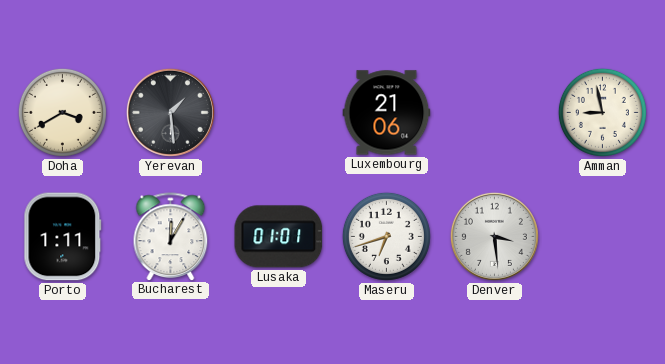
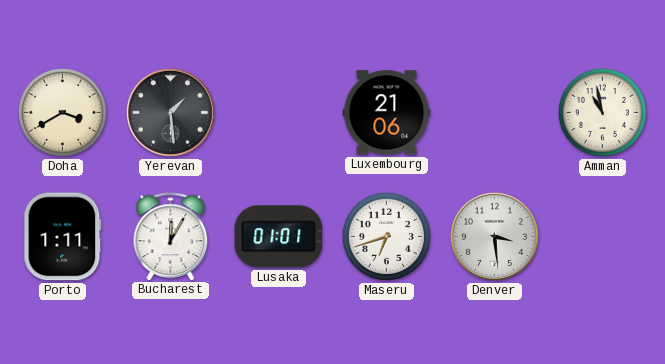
Amman: 8:58 -> 10:58
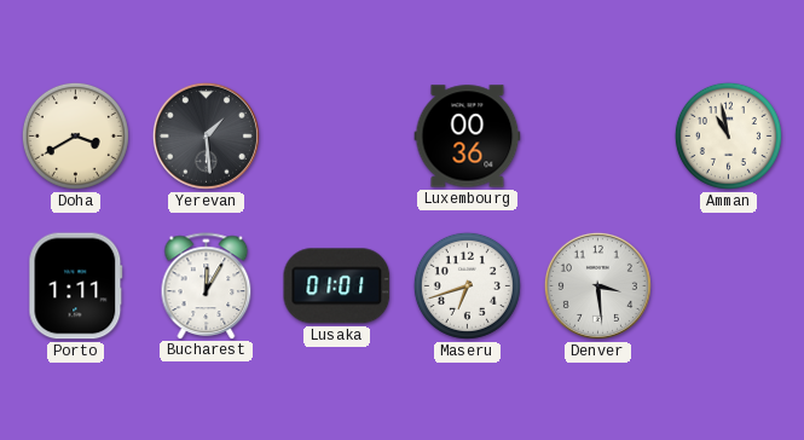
Luxembourg: 21:06 -> 00:36
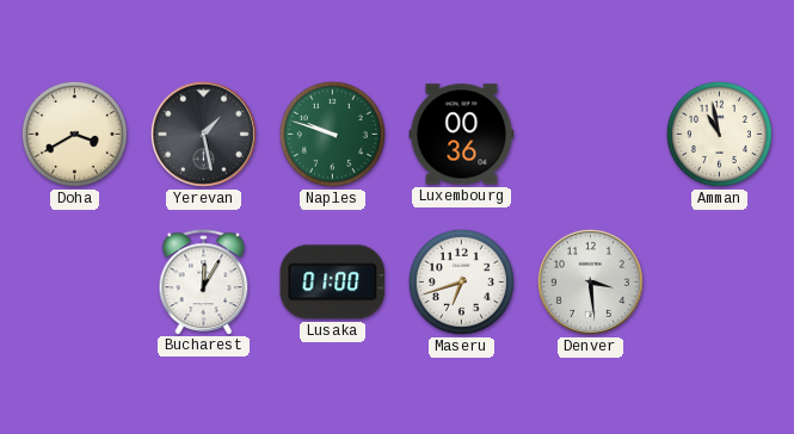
Yerevan: 1:29 -> 1:28
Naples: none -> 9:48
Porto: 1:11 -> none
Lusaka: 01:01 -> 01:00
